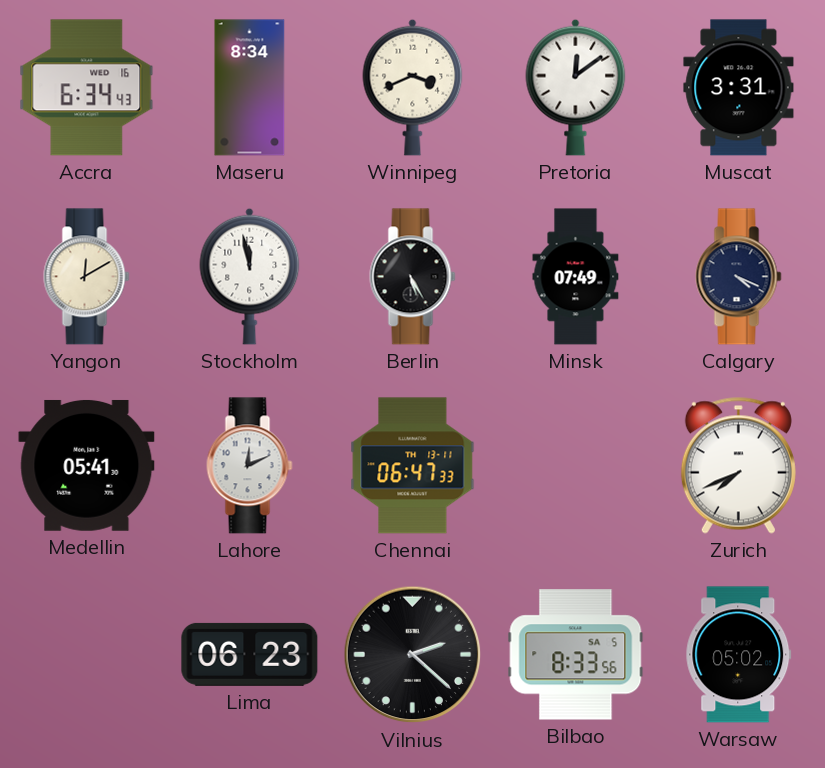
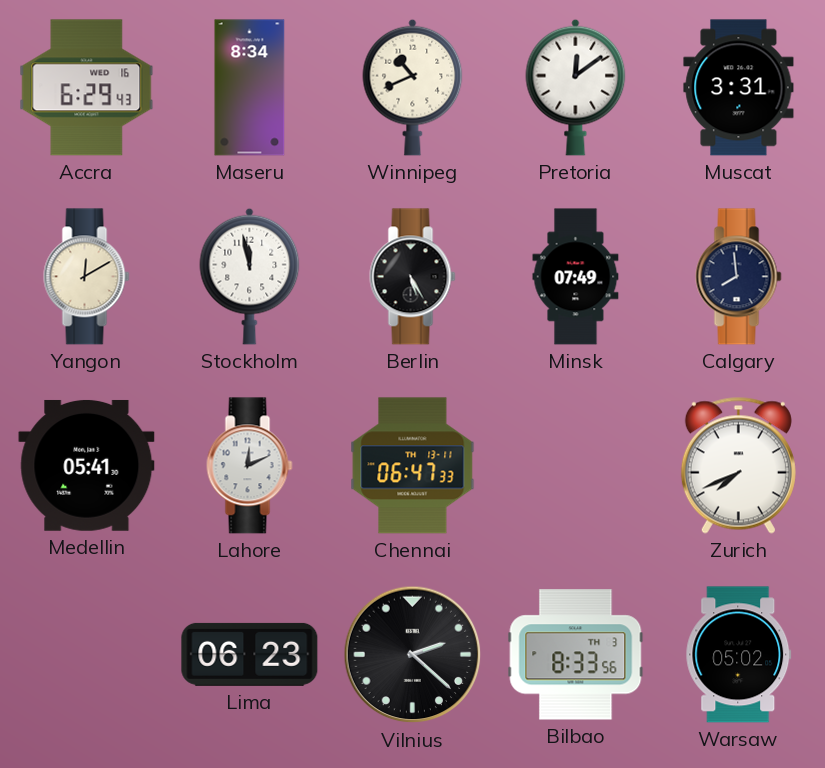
Accra: 6:34 -> 6:29
Winnipeg: 3:41 -> 10:41
Calgary: 4:19 -> 7:59
Bilbao date: SA 5 -> TH 3
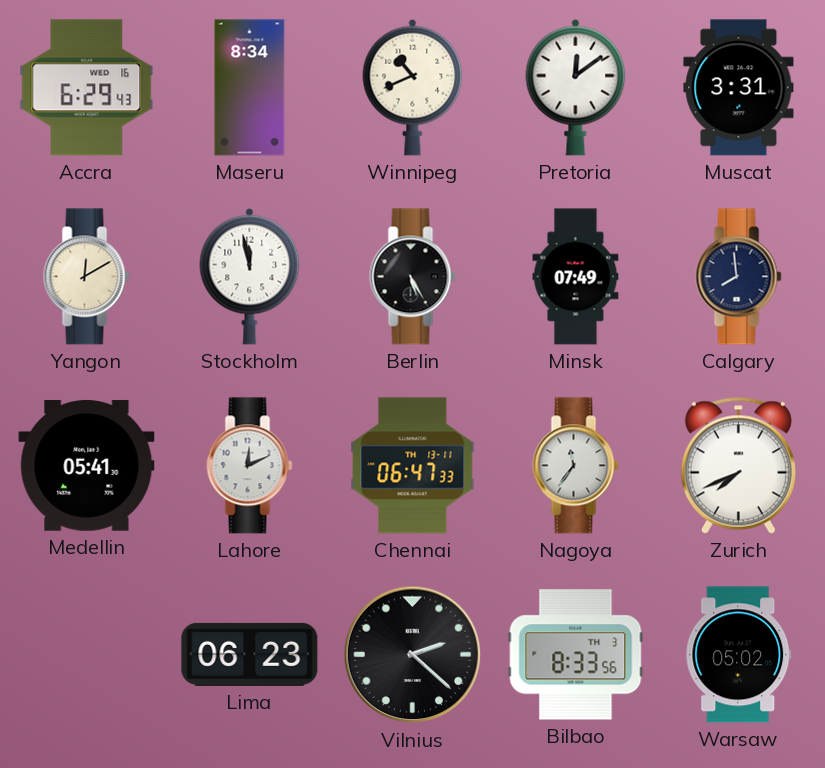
Nagoya: none -> 11:36
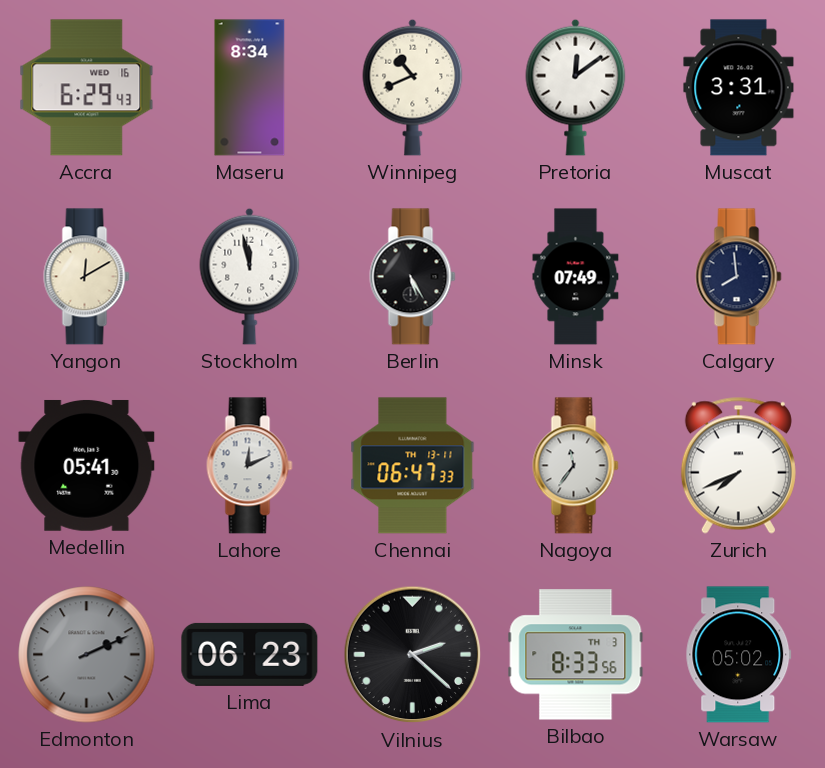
Edmonton: none -> 2:11
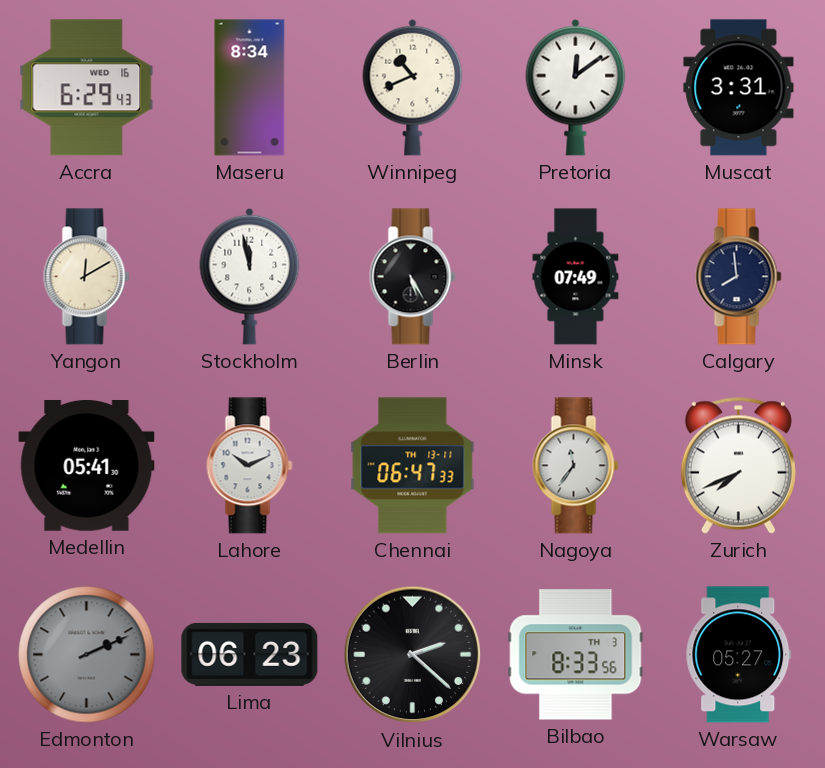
Lahore: 12:11 -> 10:11
Warsaw: 05:02 -> 05:27
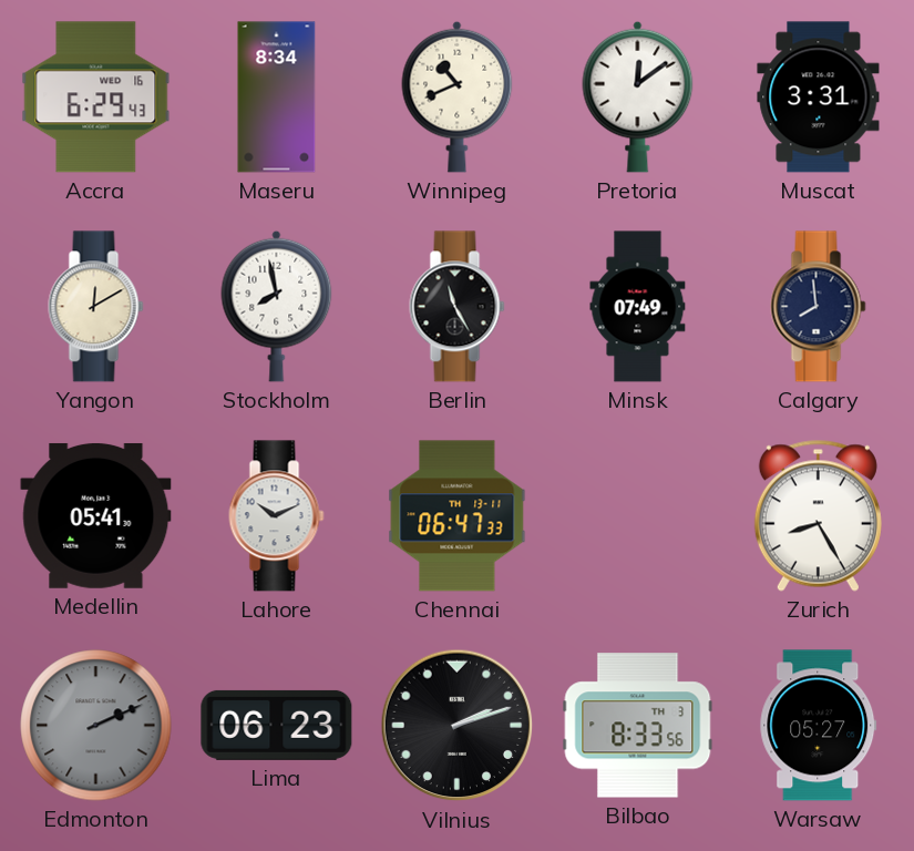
Stockholm: 11:58 -> 7:58
Berlin: 5:25 -> 11:25
Nagoya: 11:36 -> none
Zurich: 7:41 -> 8:25
Vilnius: 2:22 -> 2:12
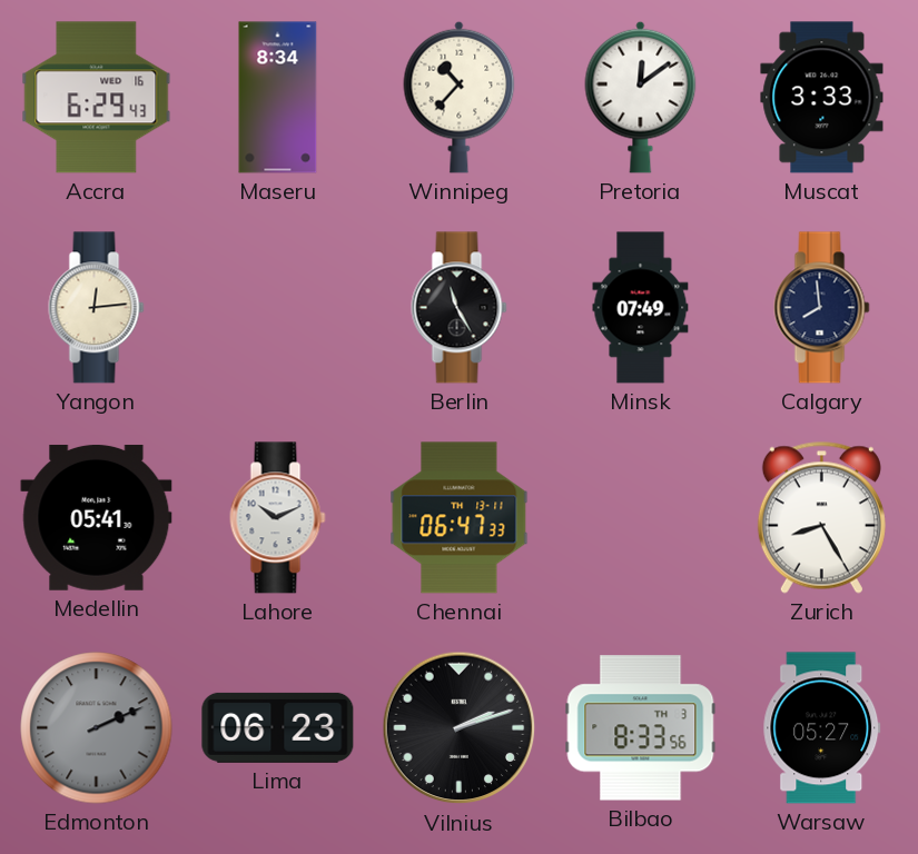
Winnipeg: 10:41 -> 10:37
Muscat: 3:31 -> 3:33
Yangon: 12:10 -> 12:14
Stockholm: 7:58 -> none
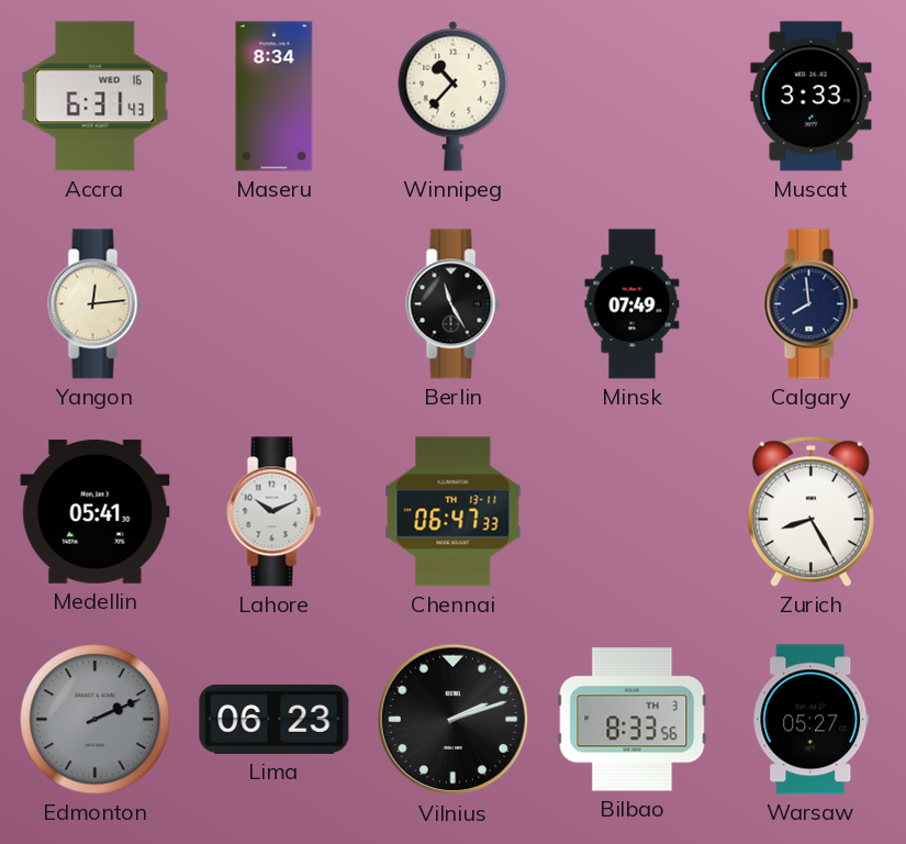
Accra: 6:29 -> 6:31
Pretoria: 12:09 -> none
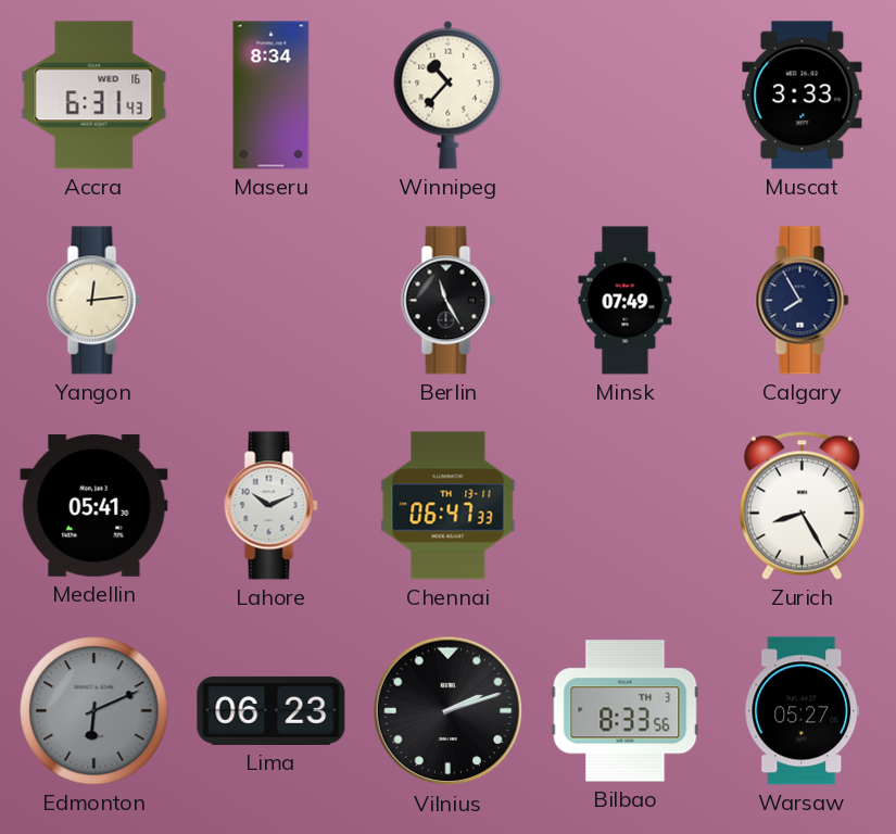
Calgary: 7:59 -> 7:55
Edmonton: 2:11 -> 6:11
